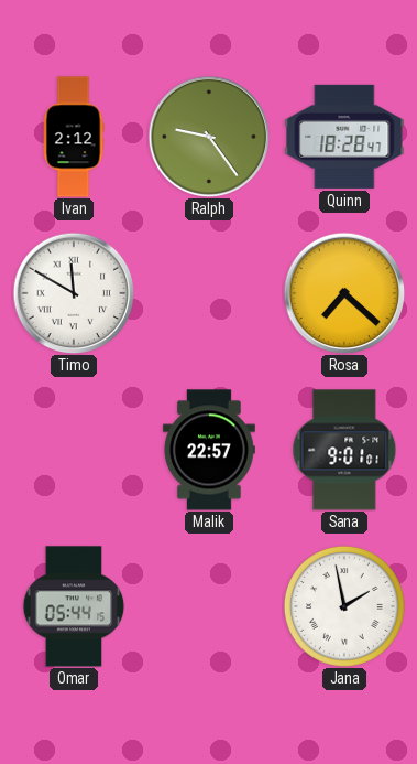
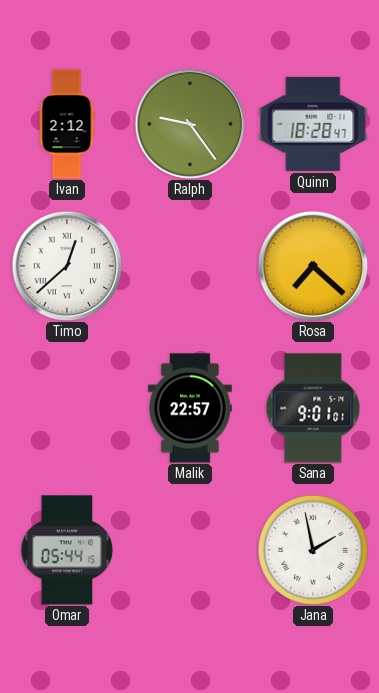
Timo: 11:50 -> 12:38
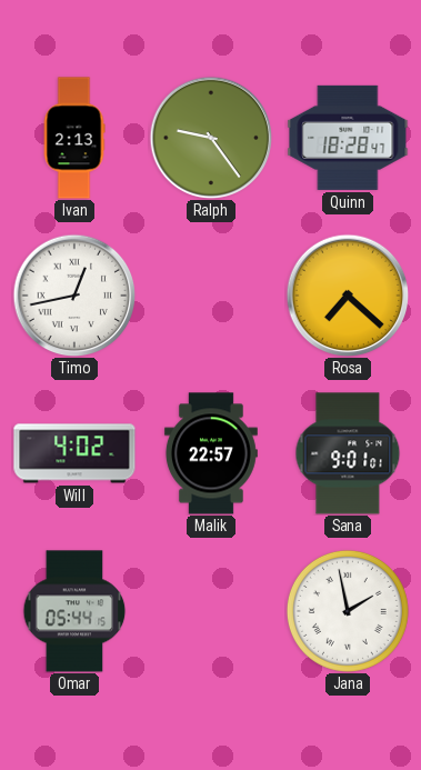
Ivan: 2:12 -> 2:13
Timo: 12:38 -> 12:43
Will: none -> 4:02
